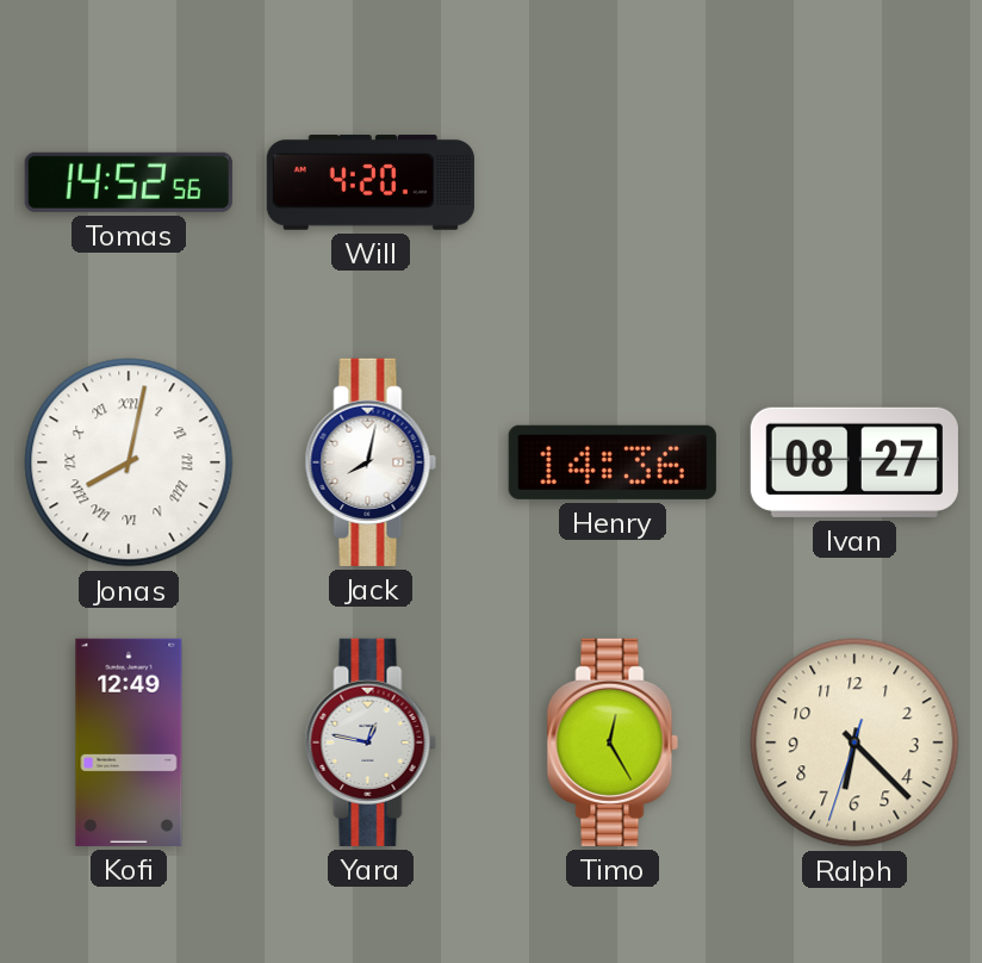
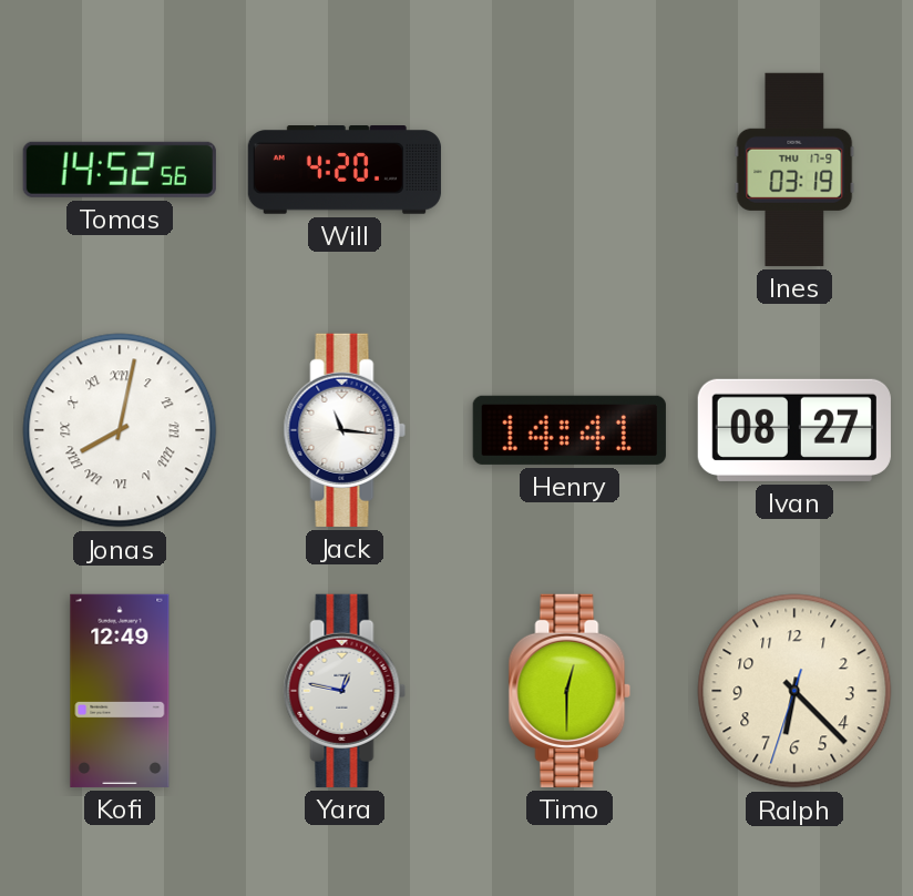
Ines: none -> 03:19
Jack: 8:02 -> 11:16
Henry: 14:36 -> 14:41
Timo: 12:25 -> 12:30
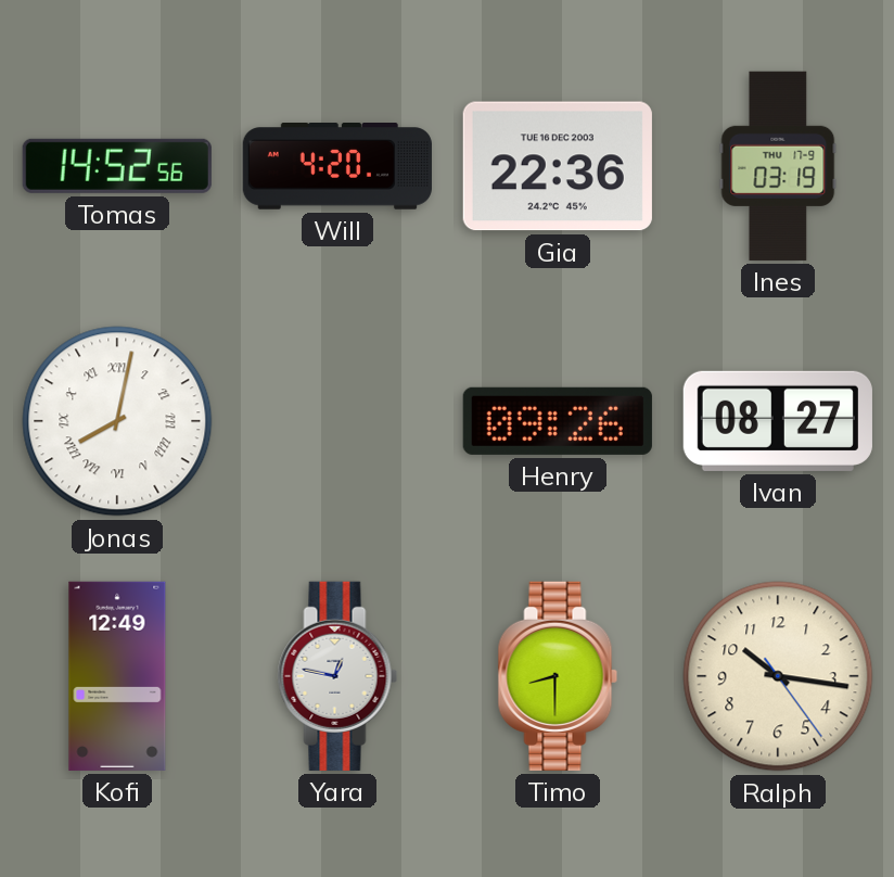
Gia: none -> 22:36
Jack: 11:16 -> none
Henry: 14:41 -> 09:26
Timo: 12:30 -> 8:30
Ralph: 6:22 -> 10:16
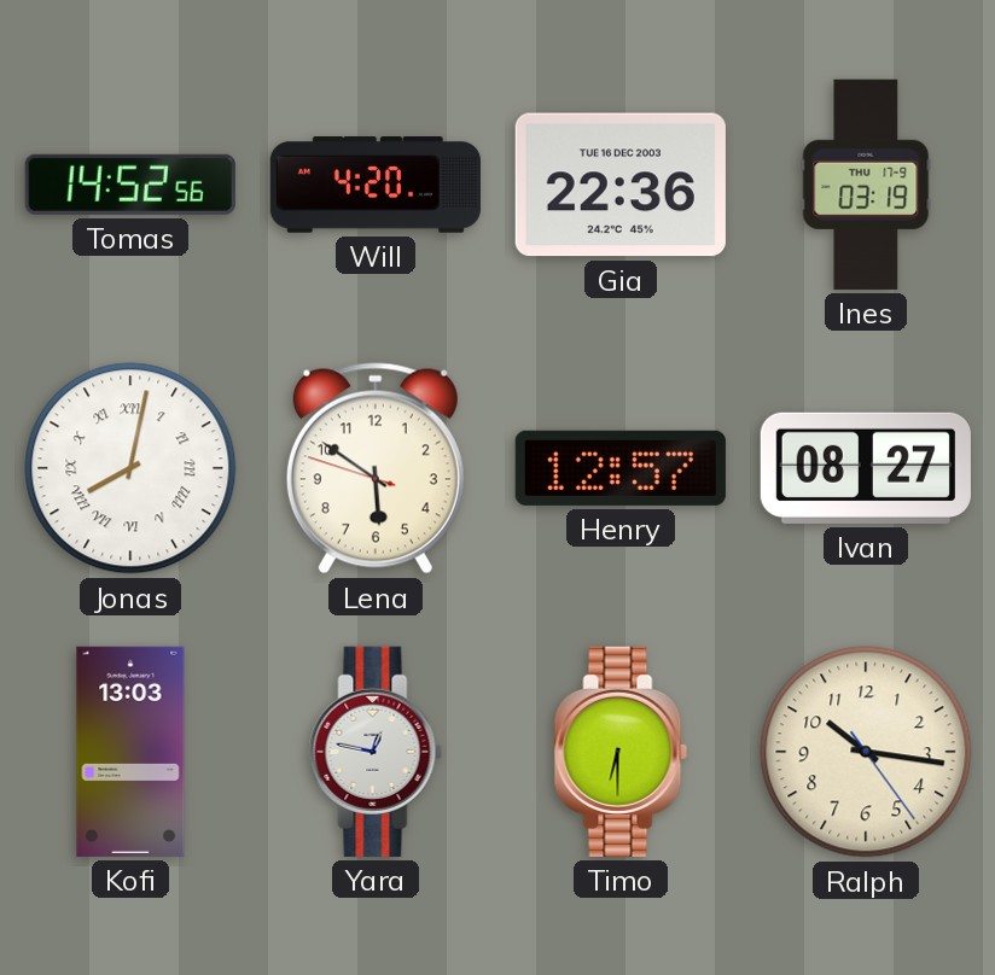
Lena: none -> 5:50
Henry: 09:26 -> 12:57
Kofi: 12:49 -> 13:03
Timo: 8:30 -> 6:30
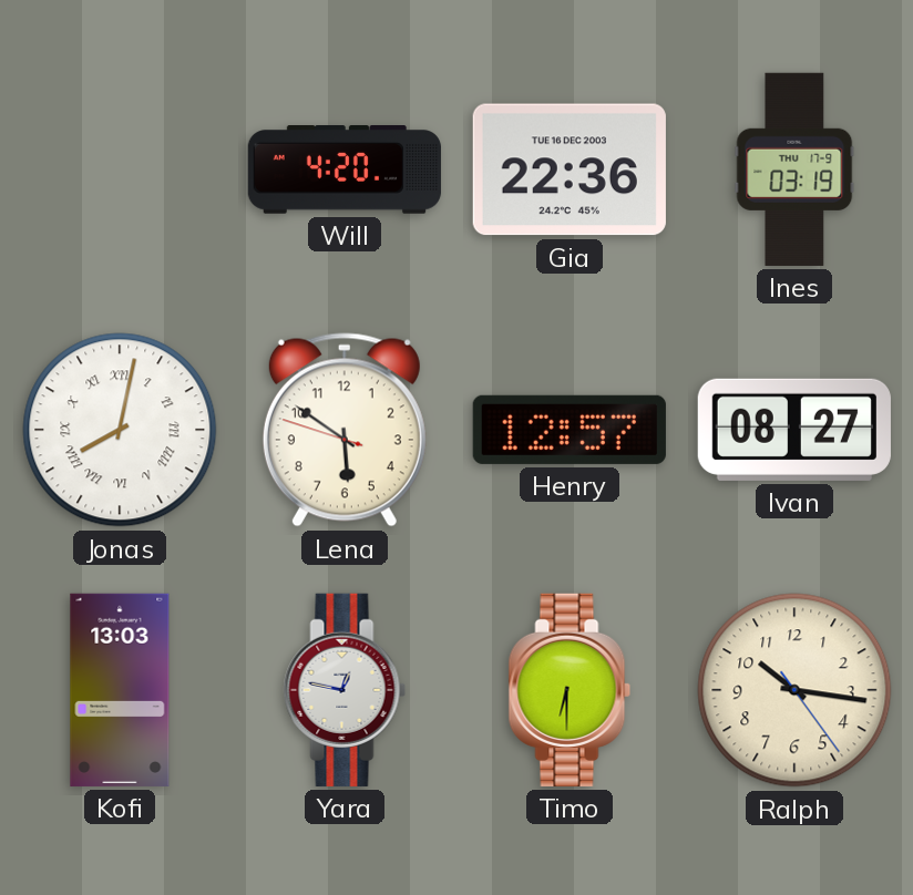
Tomas: 14:52 -> none
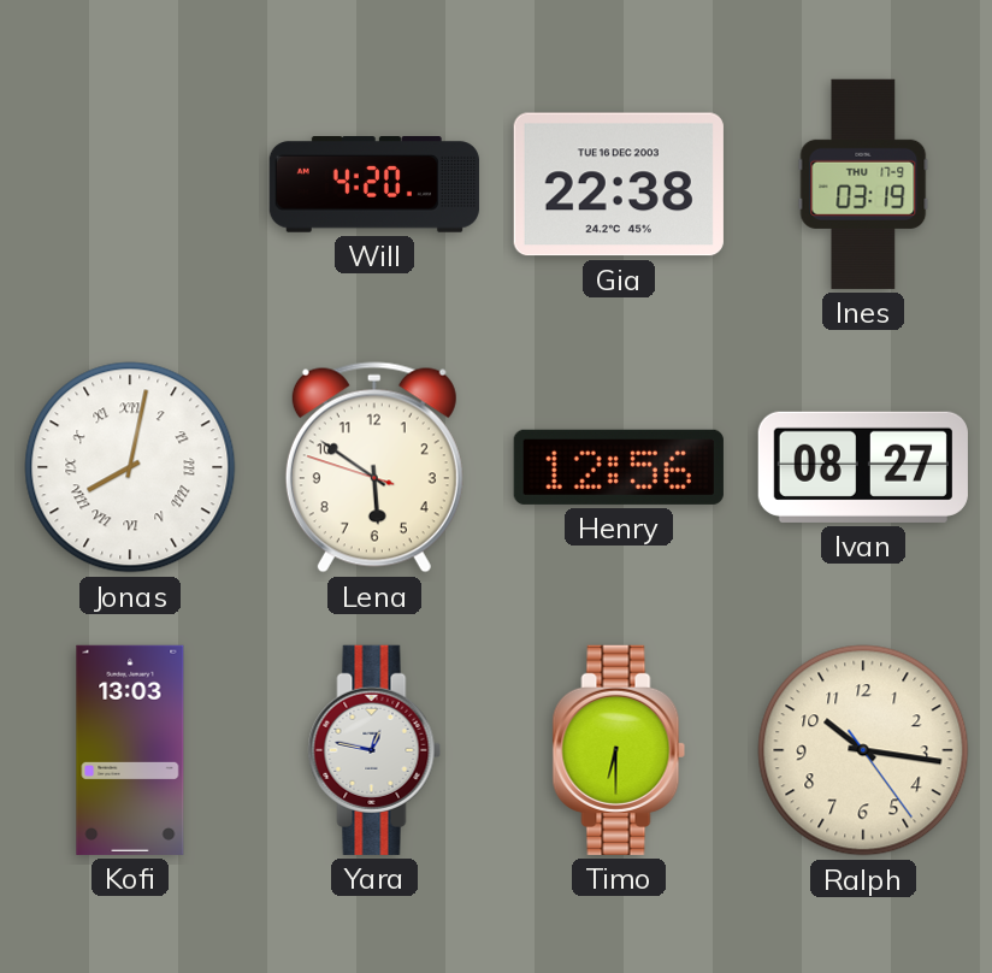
Gia: 22:36 -> 22:38
Henry: 12:57 -> 12:56
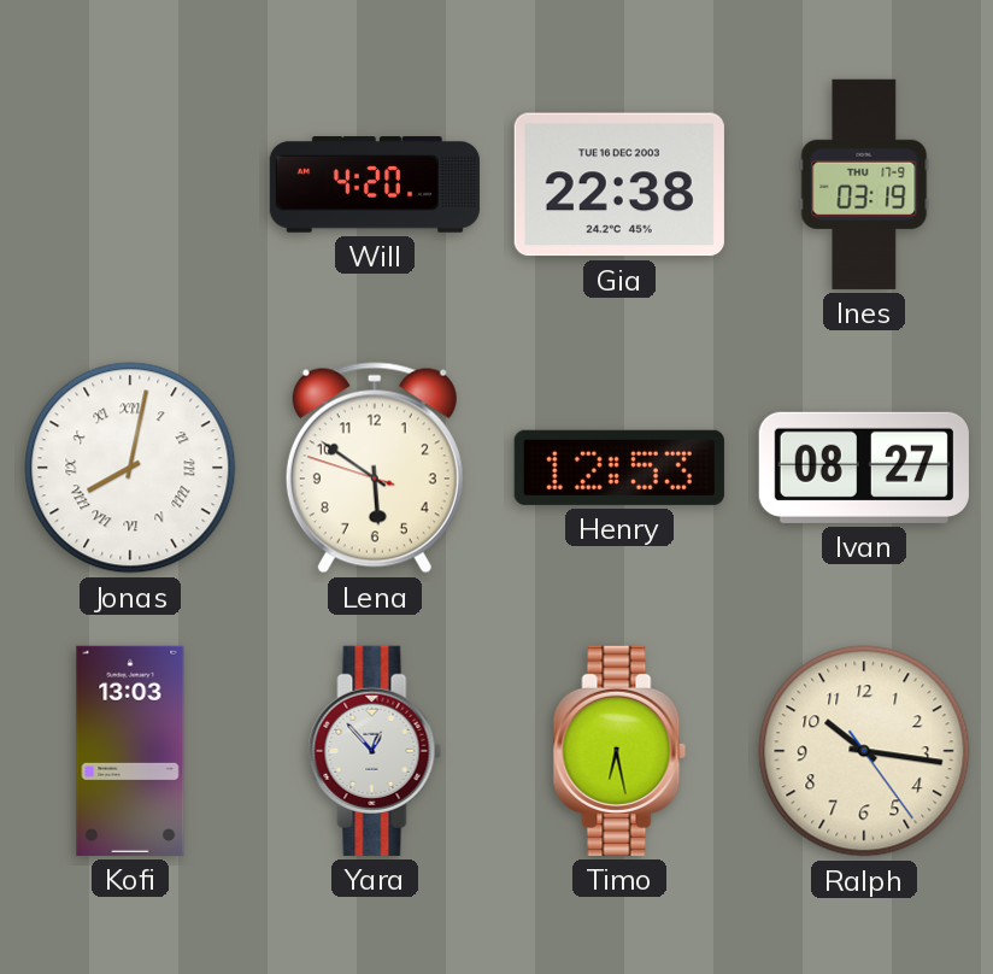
Henry: 12:56 -> 12:53
Yara: 12:47 -> 12:53
Timo: 6:30 -> 6:28
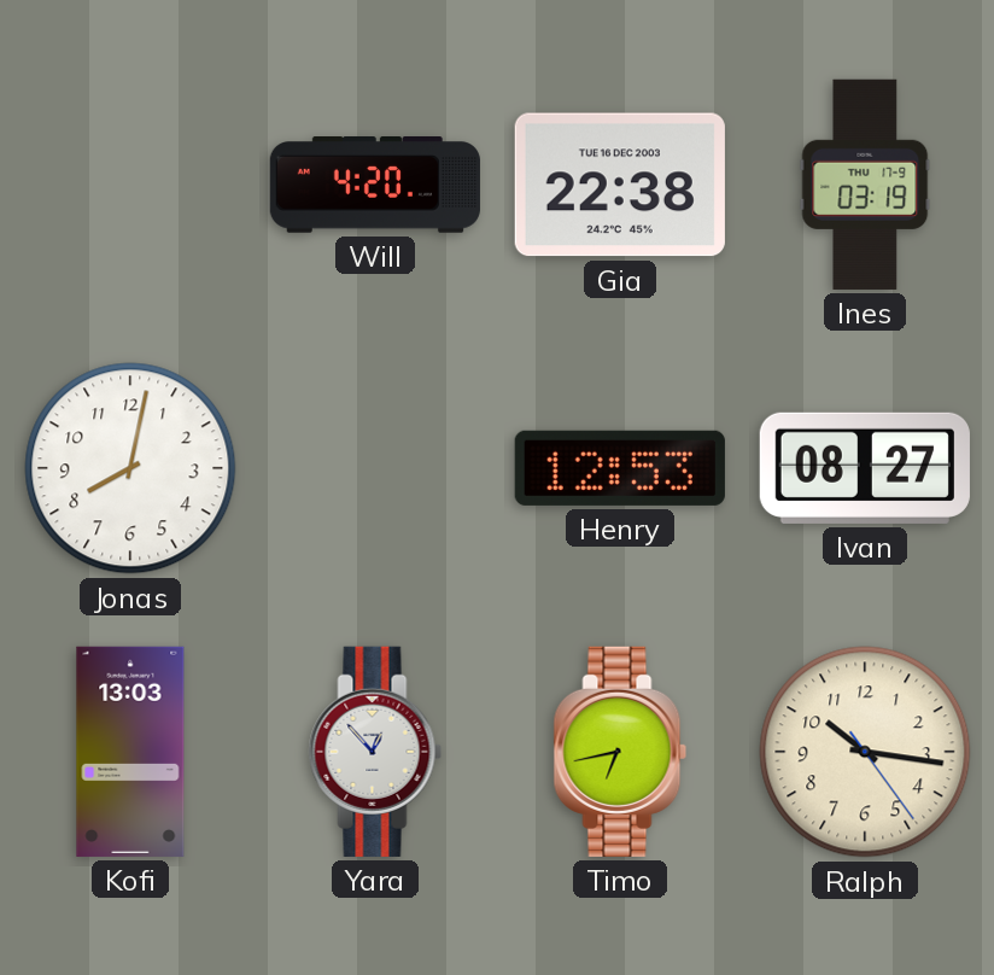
Jonas numerals: Roman -> Arabic
Lena: 5:50 -> none
Timo: 6:28 -> 6:43
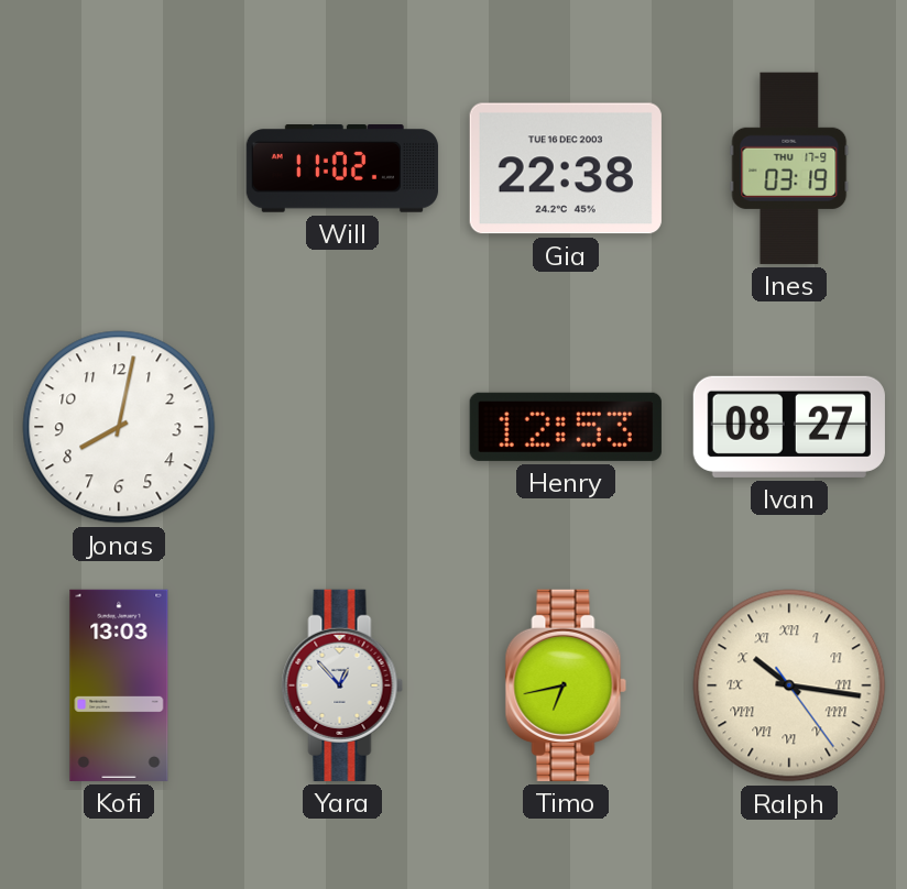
Will: 4:20 -> 11:02
Ralph numerals: Arabic -> Roman
